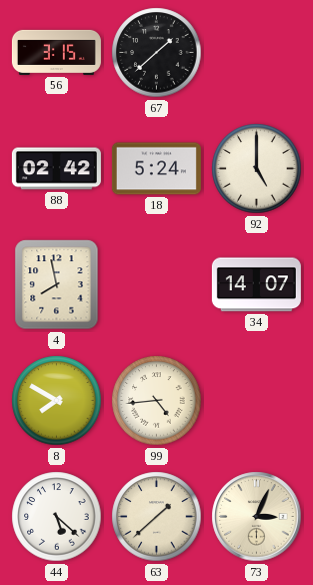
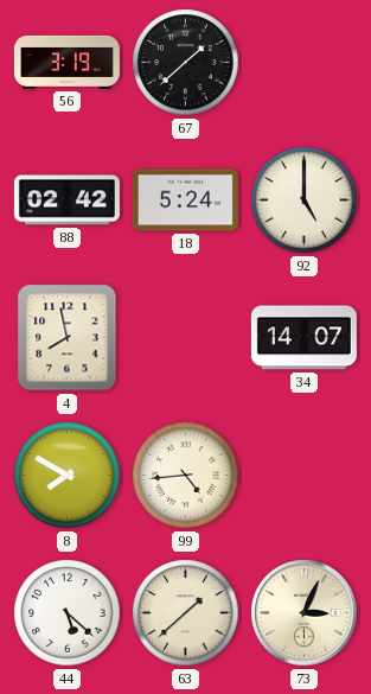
56: 3:15 -> 3:19
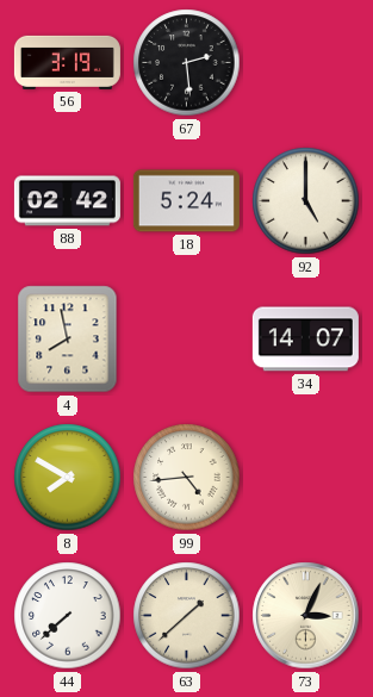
67: 1:38 -> 2:29
44: 5:22 -> 7:38
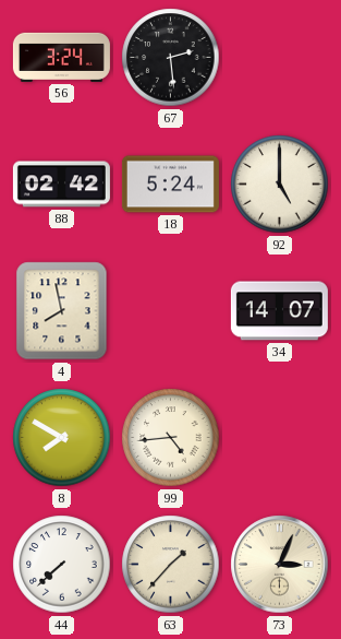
56: 3:19 -> 3:24
63: 1:38 -> 1:37
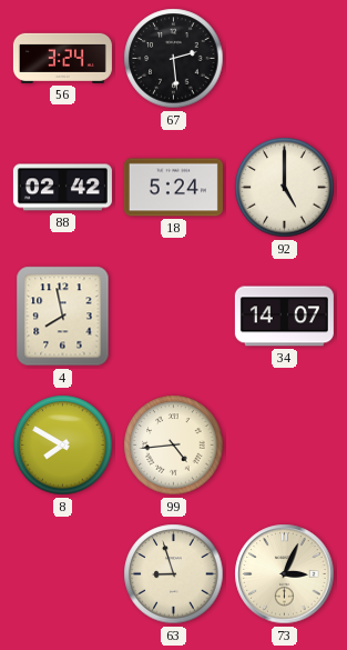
44: 7:38 -> none
63: 1:37 -> 8:57
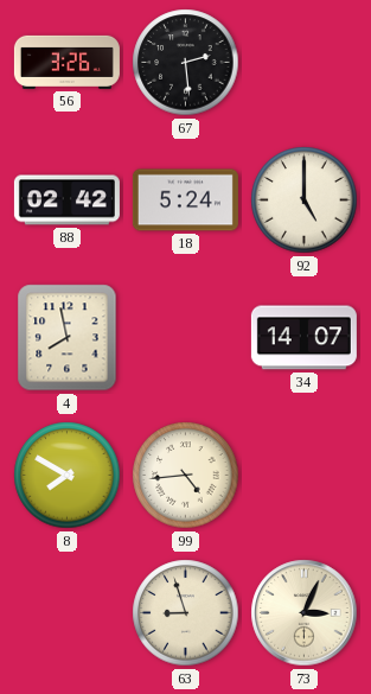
56: 3:24 -> 3:26
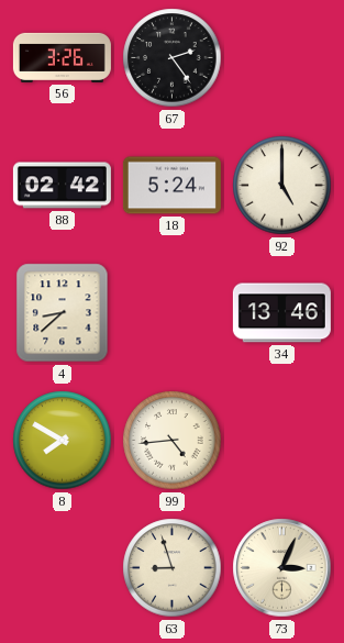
67: 2:29 -> 2:24
4: 7:58 -> 8:38
34: 14:07 -> 13:46
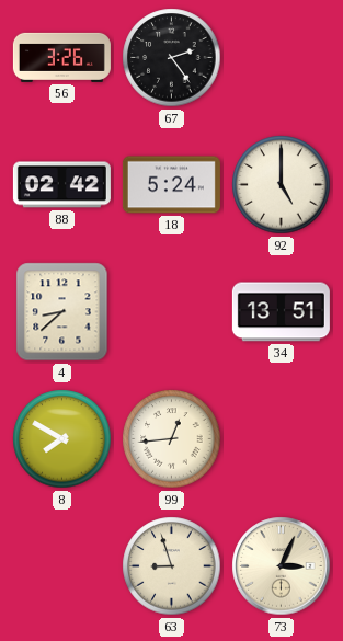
34: 13:46 -> 13:51
99: 4:44 -> 12:44
